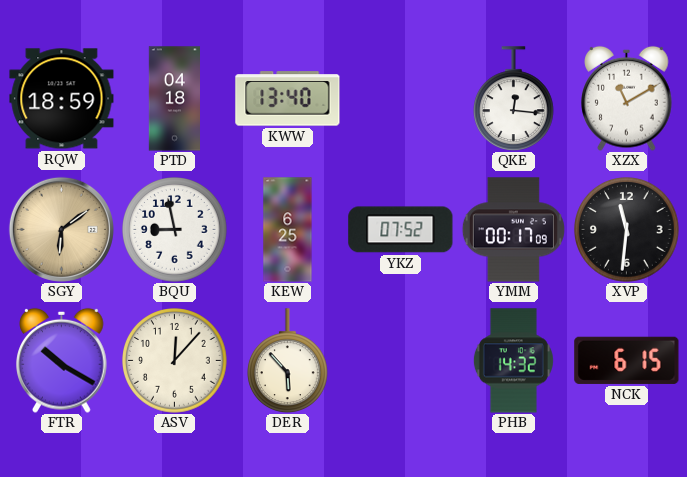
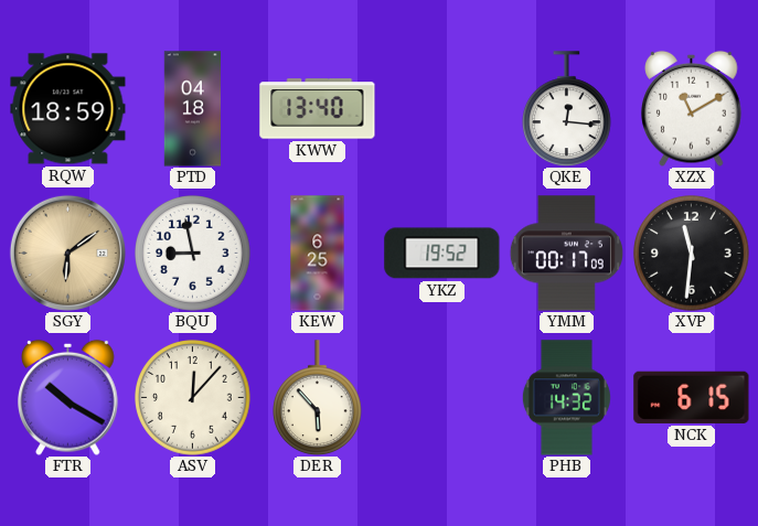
YKZ: 07:52 -> 19:52
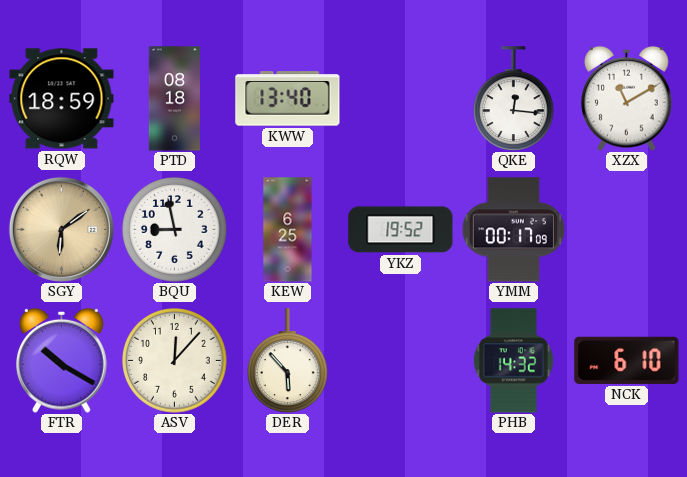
PTD: 04:18 -> 08:18
XVP: 11:31 -> none
NCK: 6:15 -> 6:10
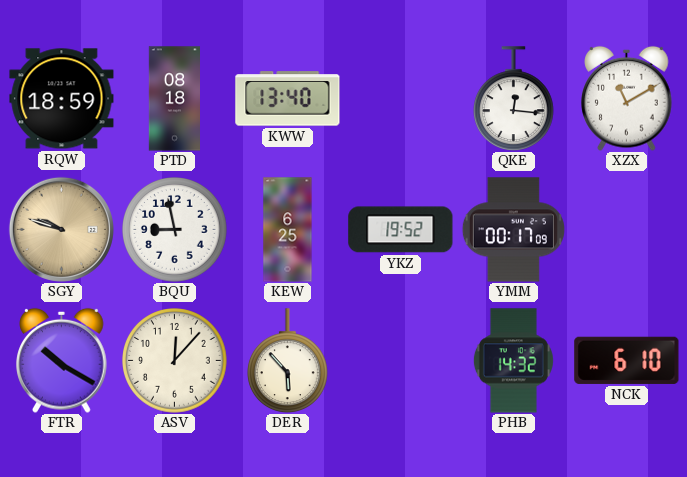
SGY: 6:09 -> 9:48
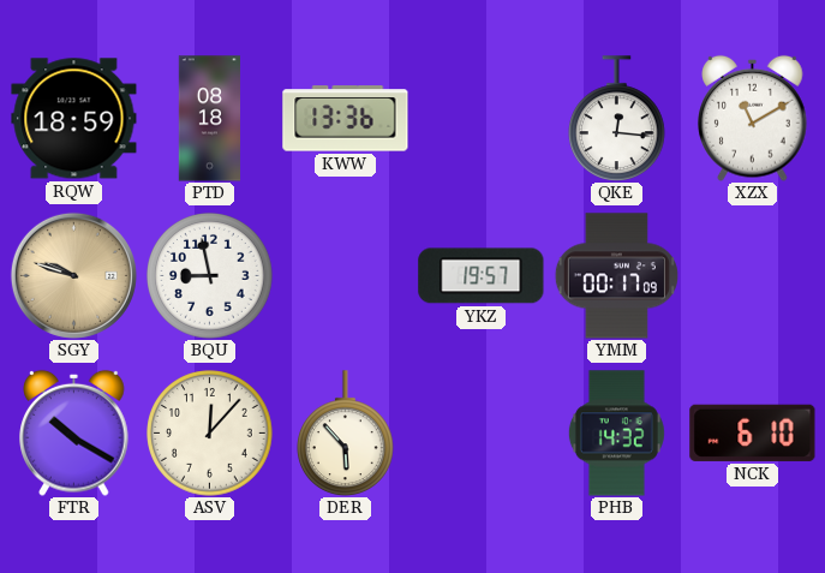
KWW: 13:40 -> 13:36
KEW: 6:25 -> none
YKZ: 19:52 -> 19:57
